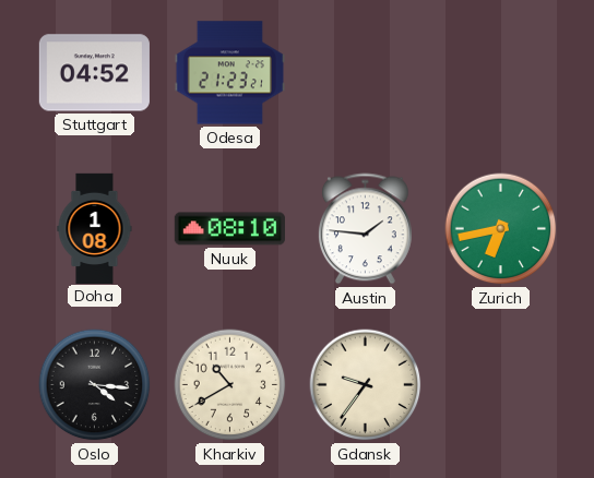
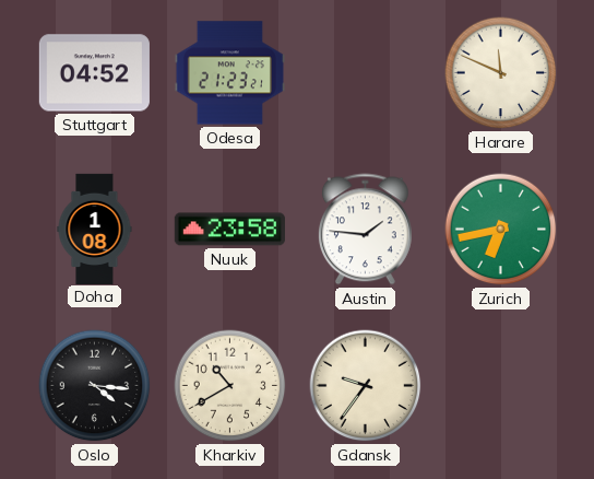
Harare: none -> 11:49
Nuuk: 08:10 -> 23:58
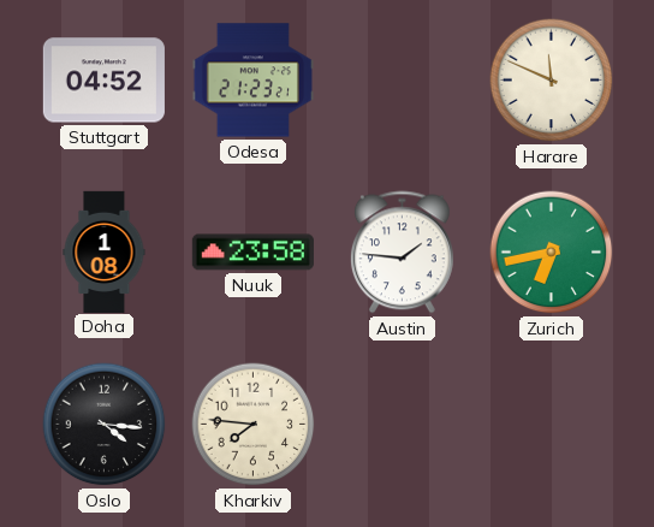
Kharkiv: 10:40 -> 7:46
Gdansk: 9:36 -> none
